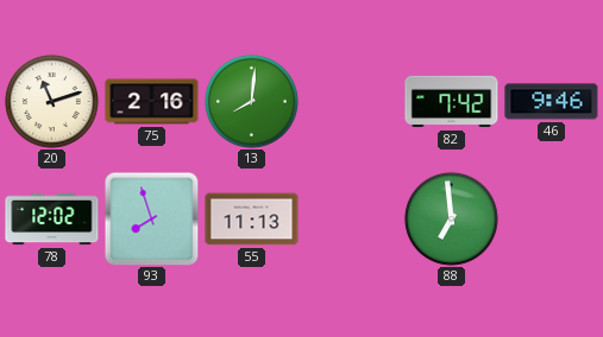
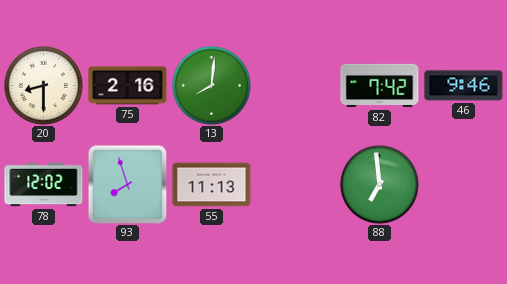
20: 11:12 -> 8:30
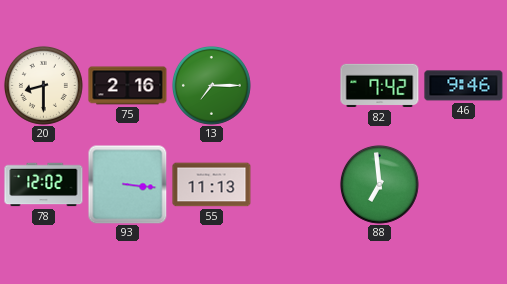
13: 8:01 -> 7:15
93: 7:57 -> 3:16
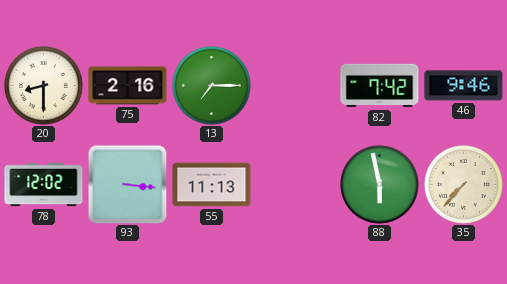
88: 6:59 -> 5:58
35: none -> 7:37
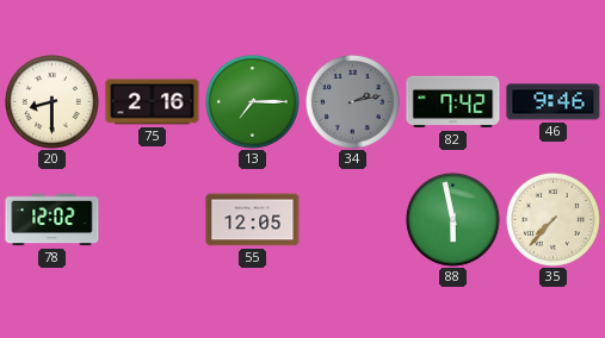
34: none -> 2:13
93: 3:16 -> none
55: 11:13 -> 12:05
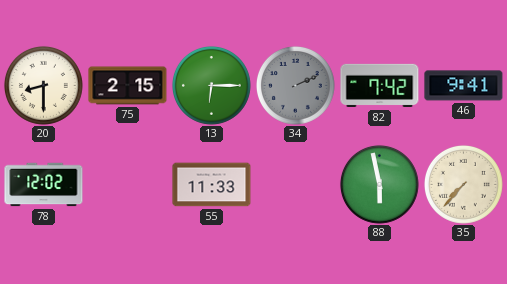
75: 2:16 -> 2:15
13: 7:15 -> 6:15
34: 2:13 -> 2:11
46: 9:46 -> 9:41
55: 12:05 -> 11:33
